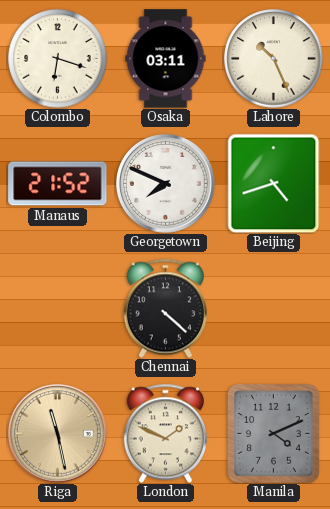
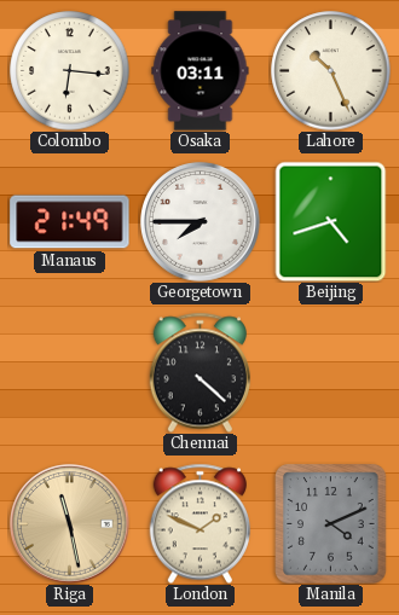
Colombo: 6:18 -> 6:16
Manaus: 21:52 -> 21:49
Georgetown: 7:49 -> 7:45
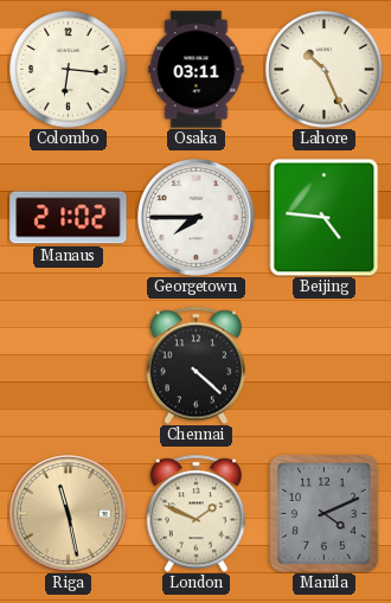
Manaus: 21:49 -> 21:02
Beijing: 4:42 -> 4:46
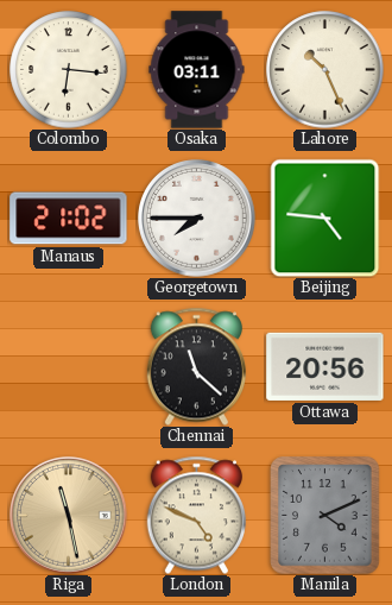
Chennai: 4:22 -> 11:22
Ottawa: none -> 20:56
London: 1:49 -> 4:49
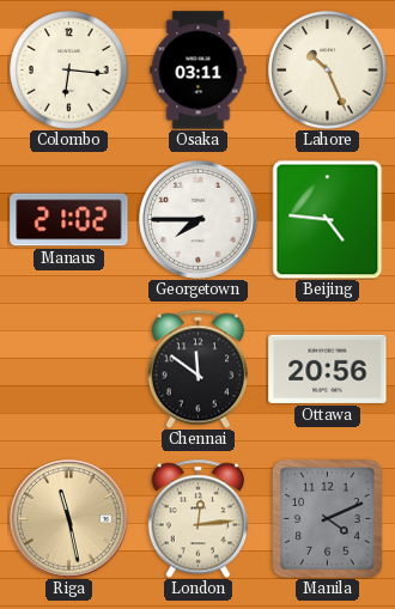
Chennai: 11:22 -> 11:51
London: 4:49 -> 12:14
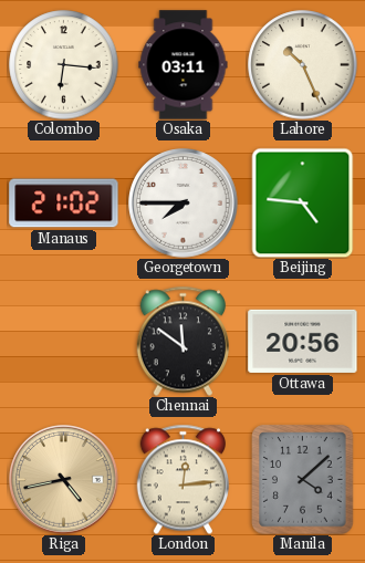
Riga: 11:28 -> 4:43
Manila: 4:11 -> 4:08
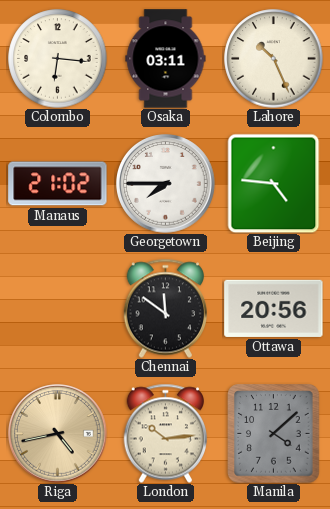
London: 12:14 -> 10:14
